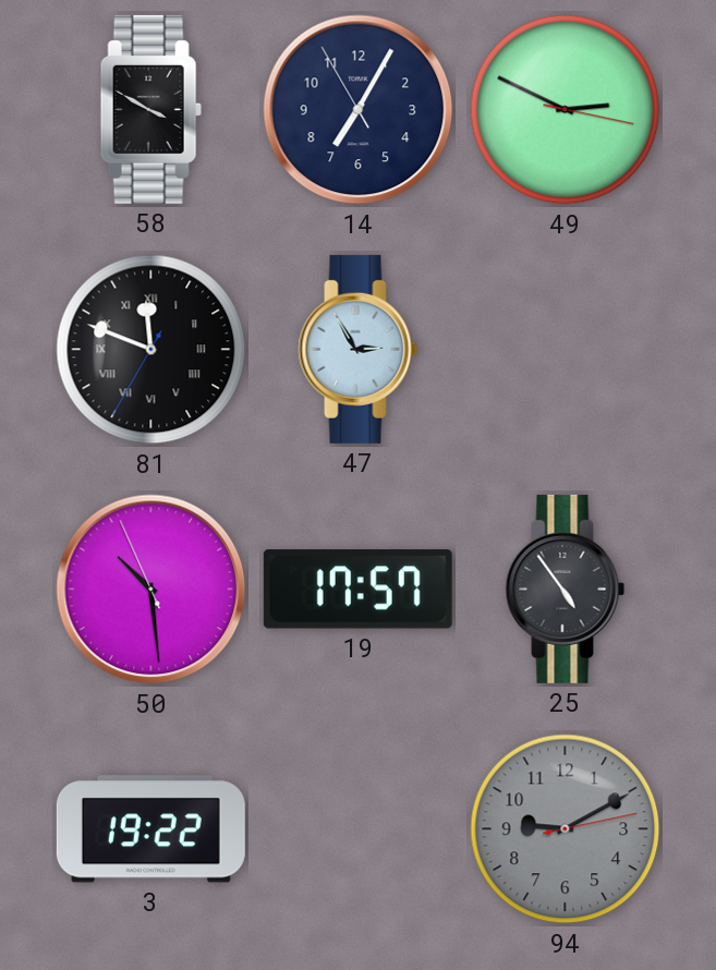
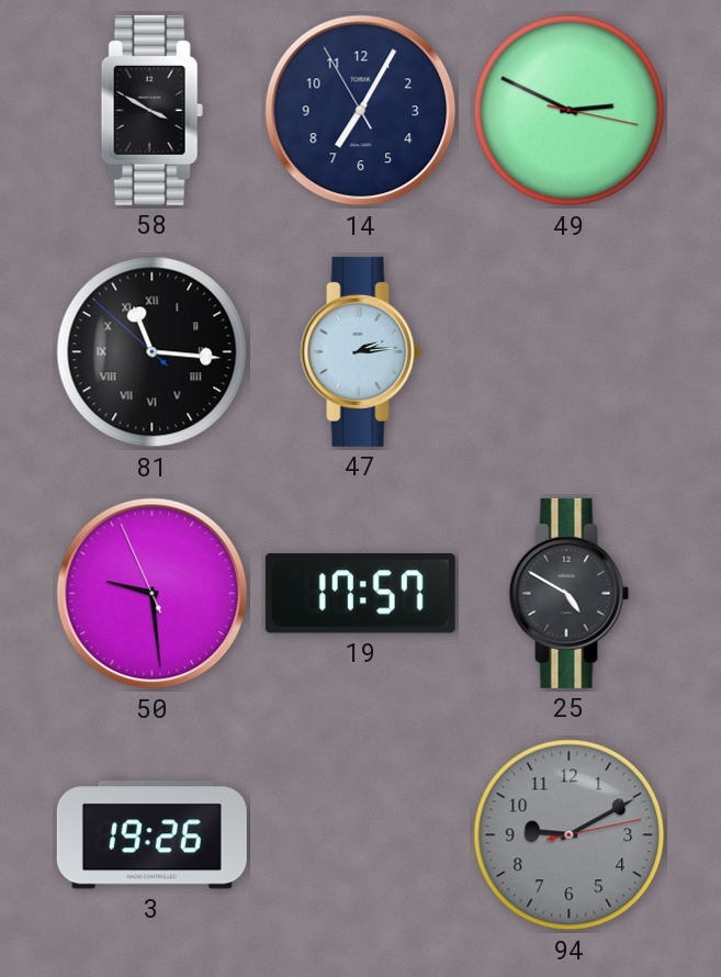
81: 11:48 -> 11:15
47: 2:55 -> 2:14
50: 10:28 -> 9:28
25: 4:54 -> 4:50
3: 19:22 -> 19:26
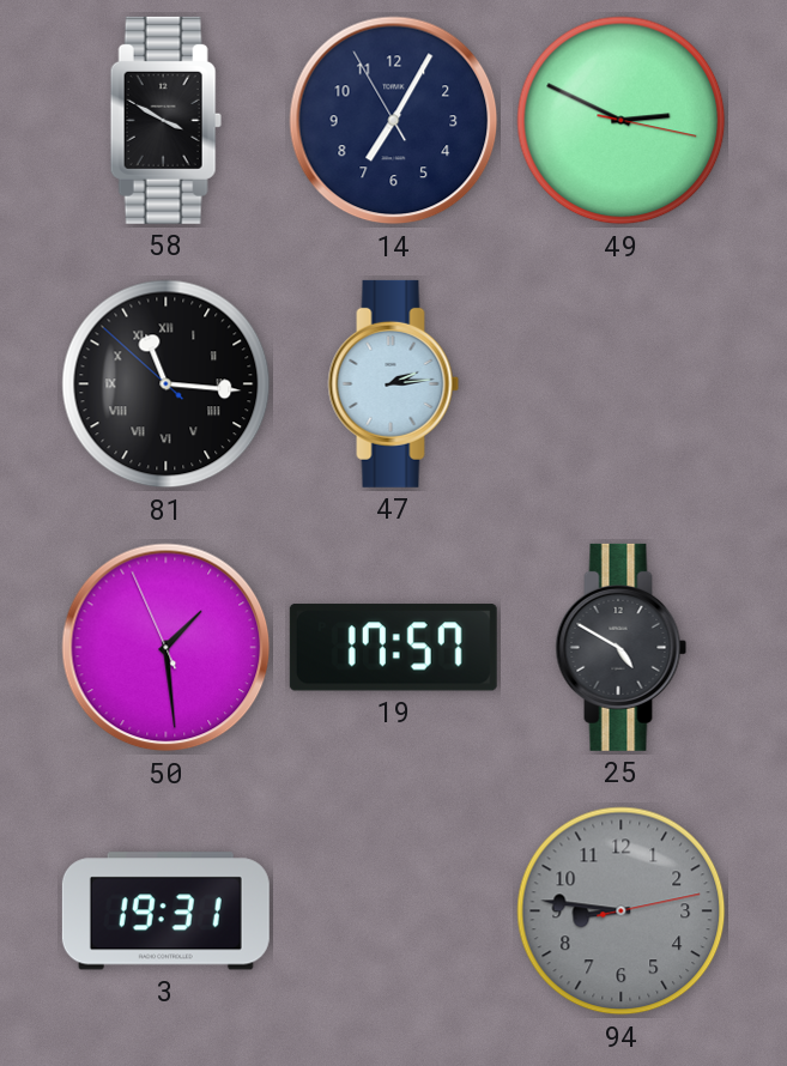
50: 9:28 -> 1:28
3: 19:26 -> 19:31
94: 9:10 -> 8:46
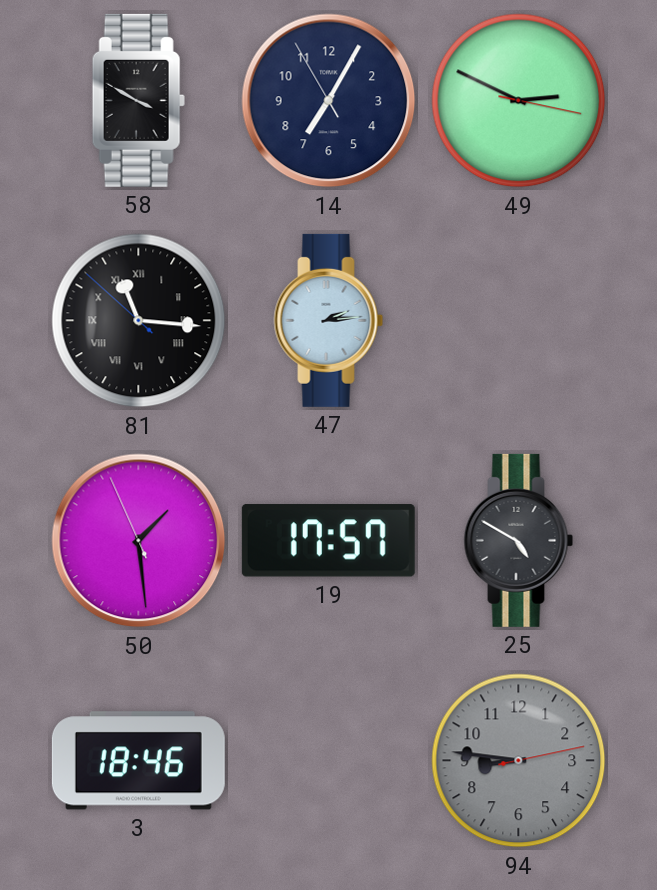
3: 19:31 -> 18:46
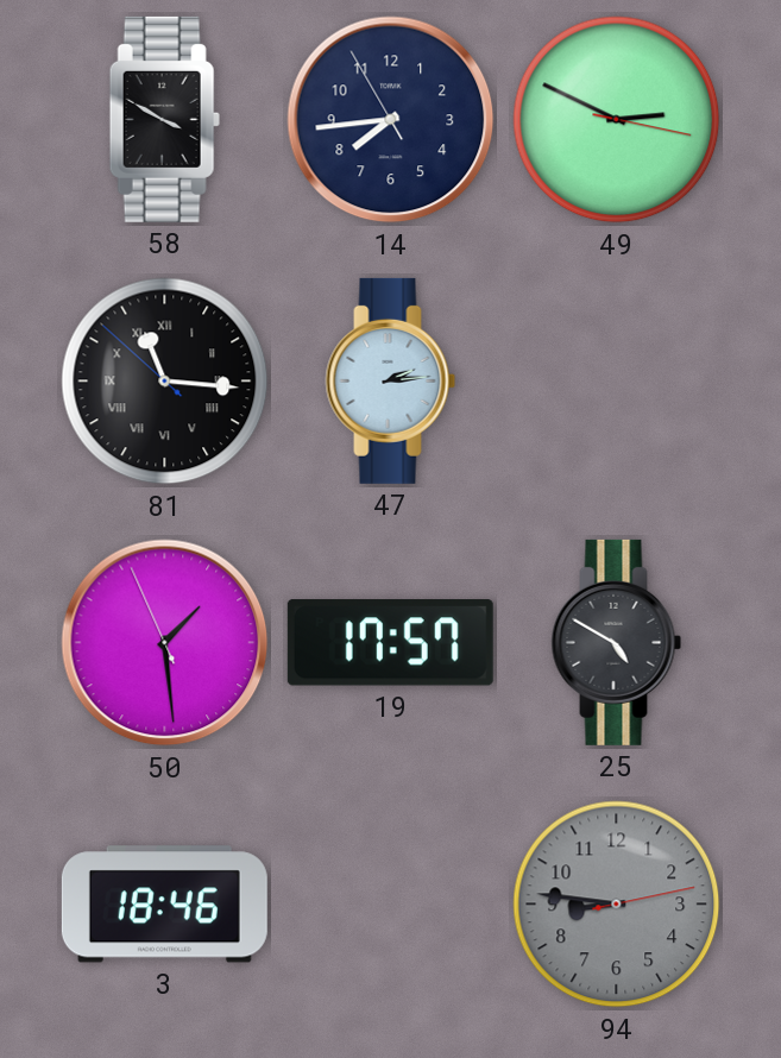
14: 7:04 -> 7:43
